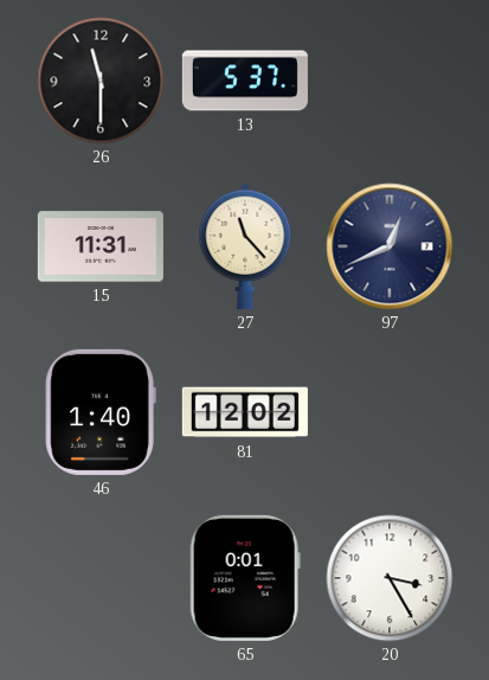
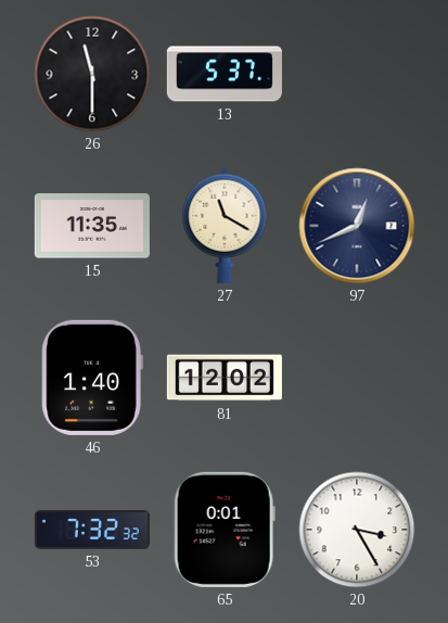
15: 11:31 -> 11:35
27: 11:23 -> 11:20
53: none -> 7:32
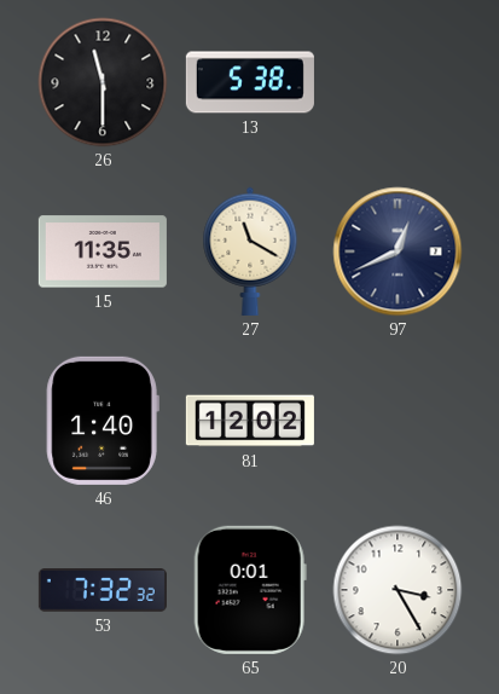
13: 5:37 -> 5:38
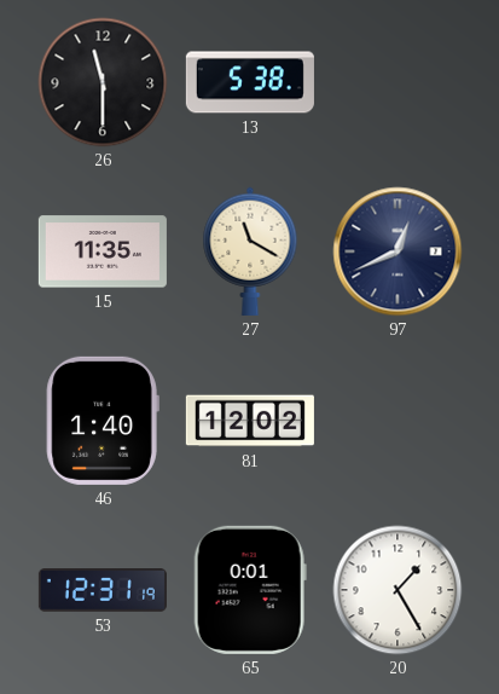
53: 7:32 -> 12:31
20: 3:25 -> 1:25
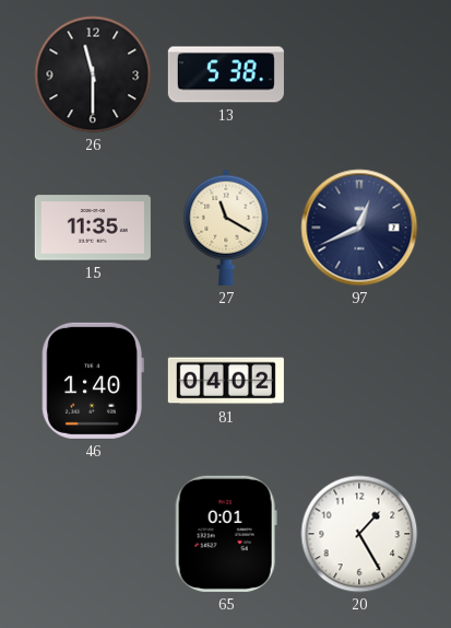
81: 12:02 -> 04:02
53: 12:31 -> none
